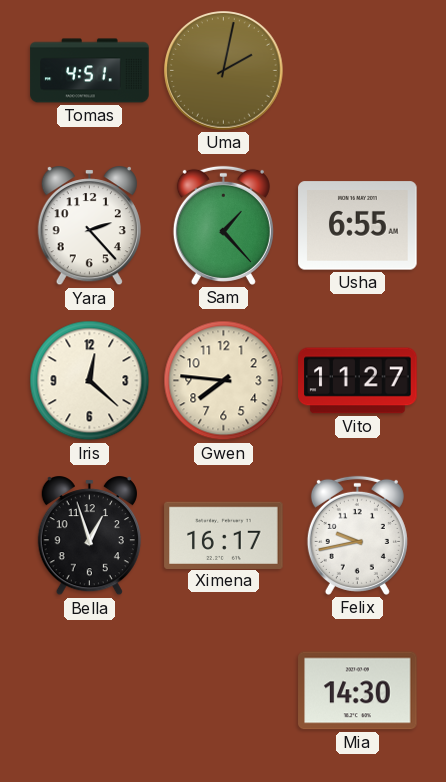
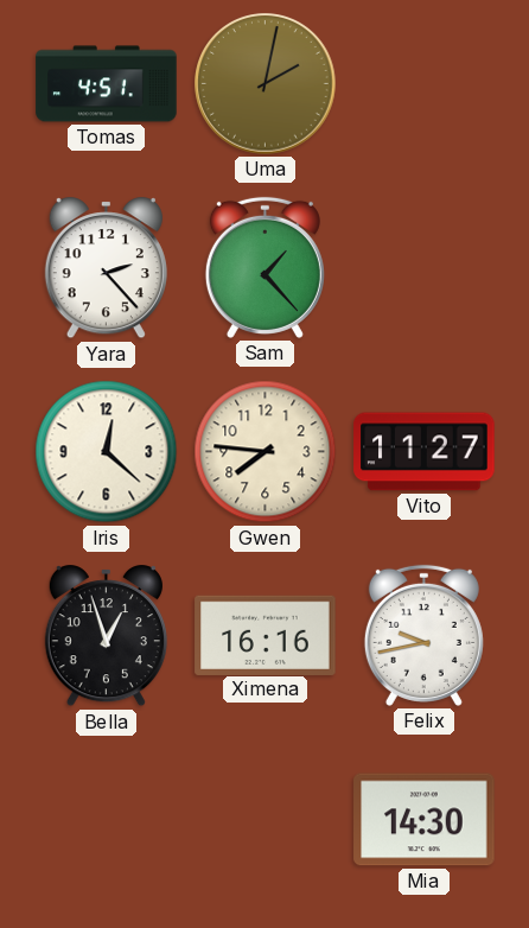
Usha: 6:55 -> none
Ximena: 16:17 -> 16:16
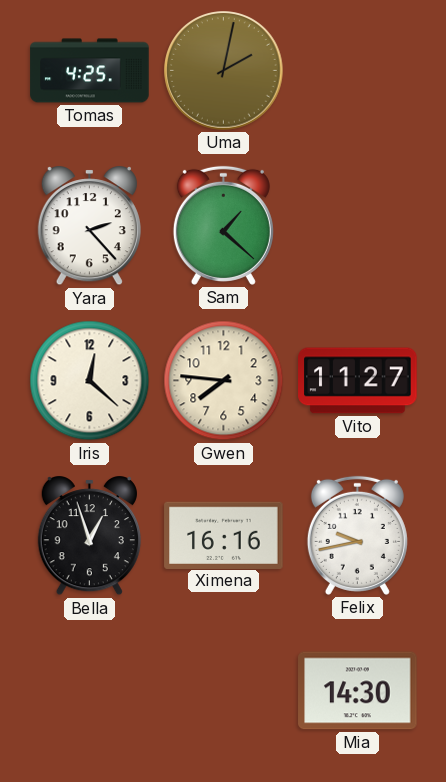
Tomas: 4:51 -> 4:25
Sam: 1:23 -> 1:22
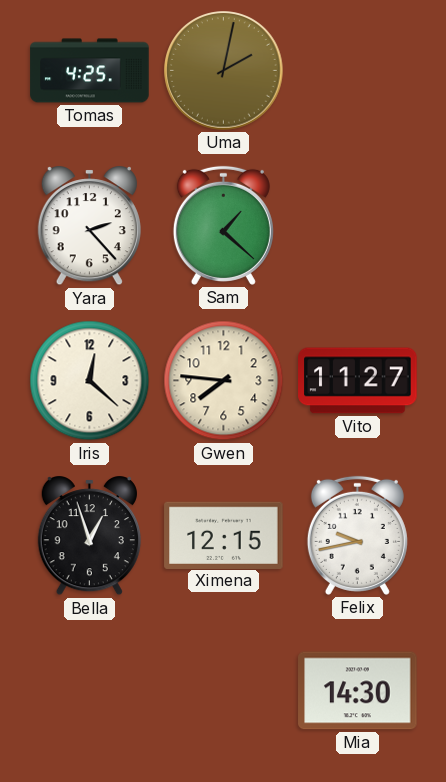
Ximena: 16:16 -> 12:15
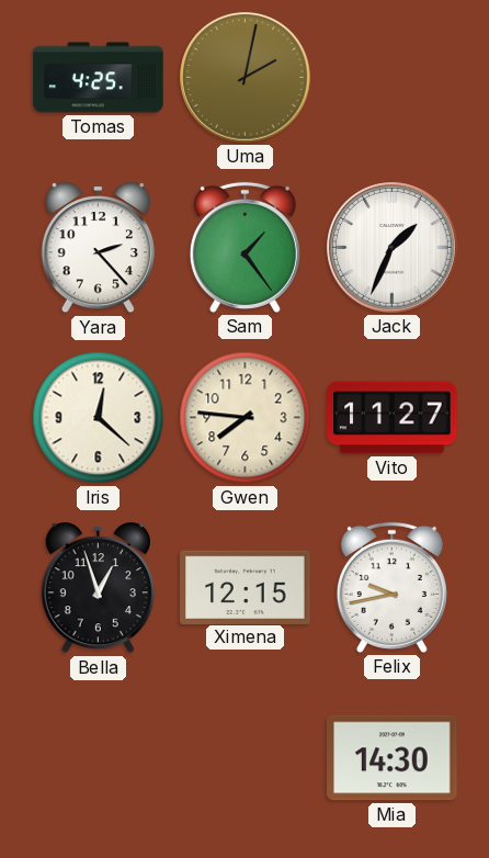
Sam: 1:22 -> 1:24
Jack: none -> 1:34
